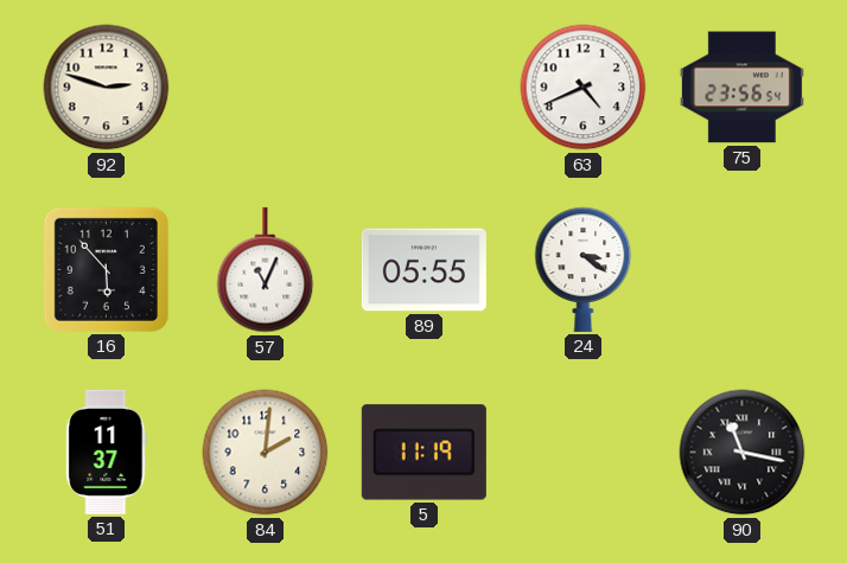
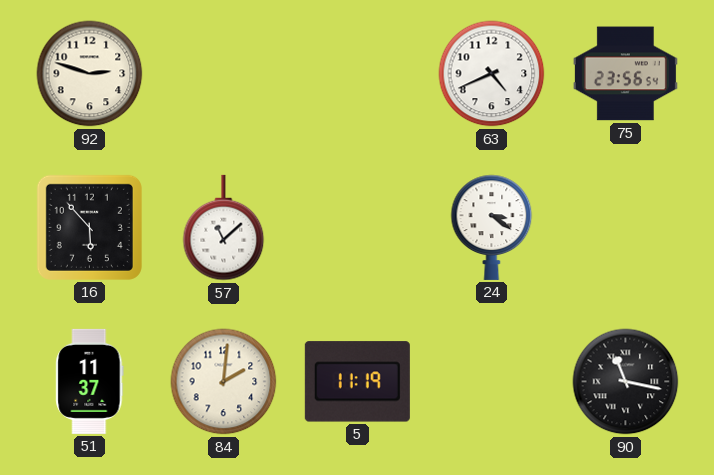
57: 11:04 -> 11:08
89: 05:55 -> none
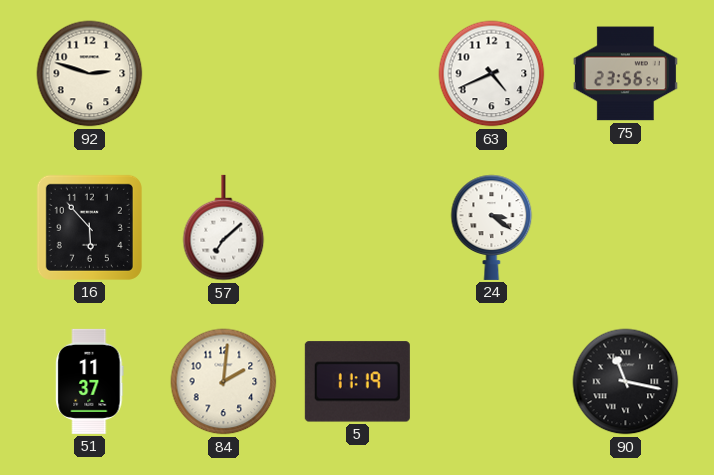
57: 11:08 -> 7:08
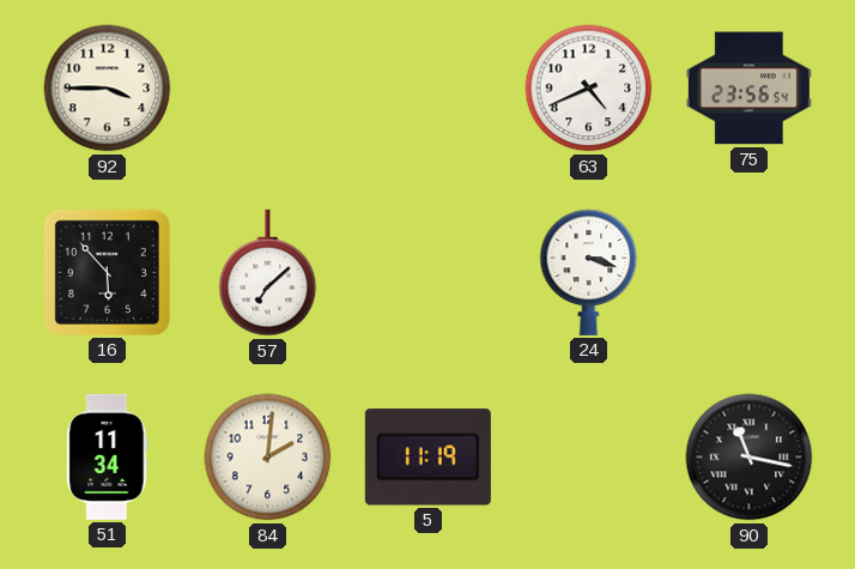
92: 2:48 -> 3:45
24: 3:21 -> 3:18
51: 11:37 -> 11:34
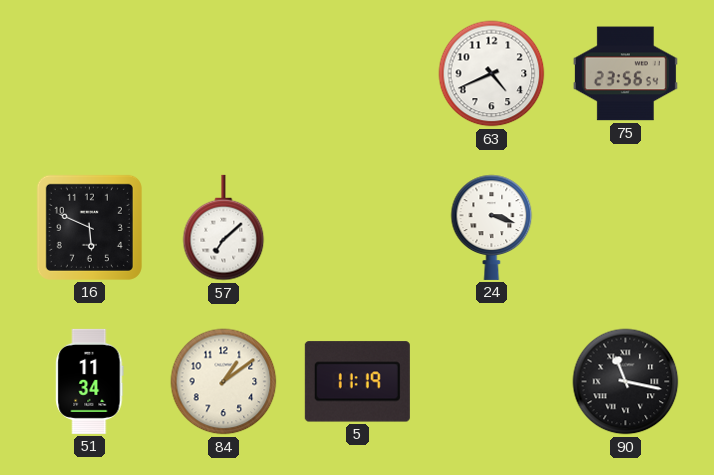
92: 3:45 -> none
16: 5:53 -> 5:49
84: 2:01 -> 1:09
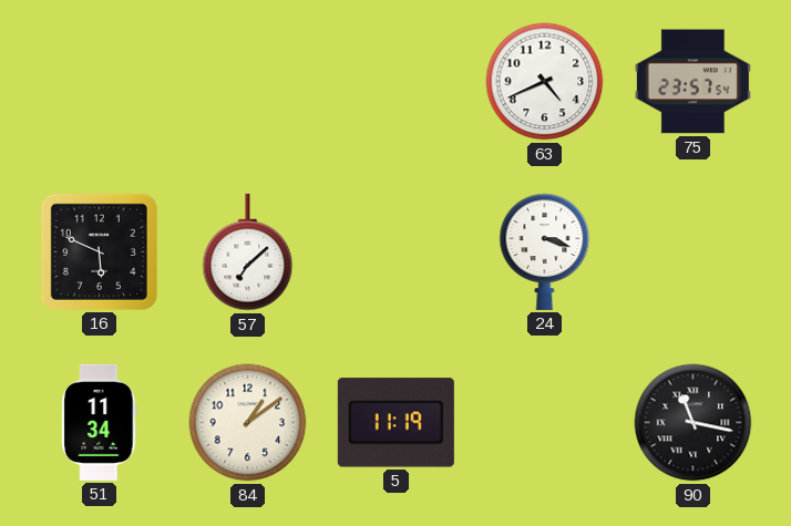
75: 23:56 -> 23:57
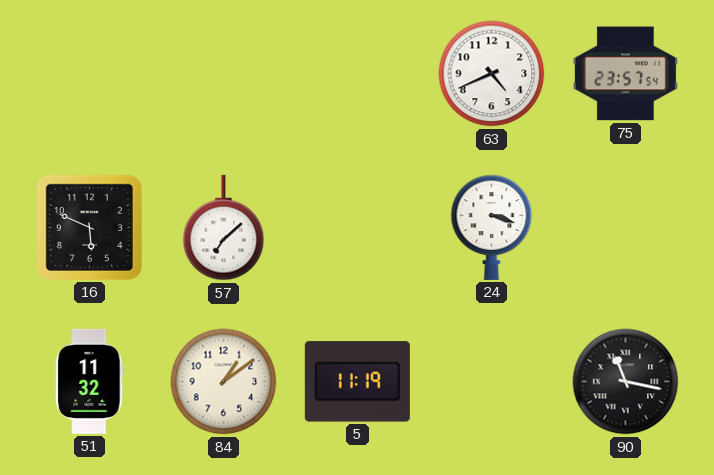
51: 11:34 -> 11:32
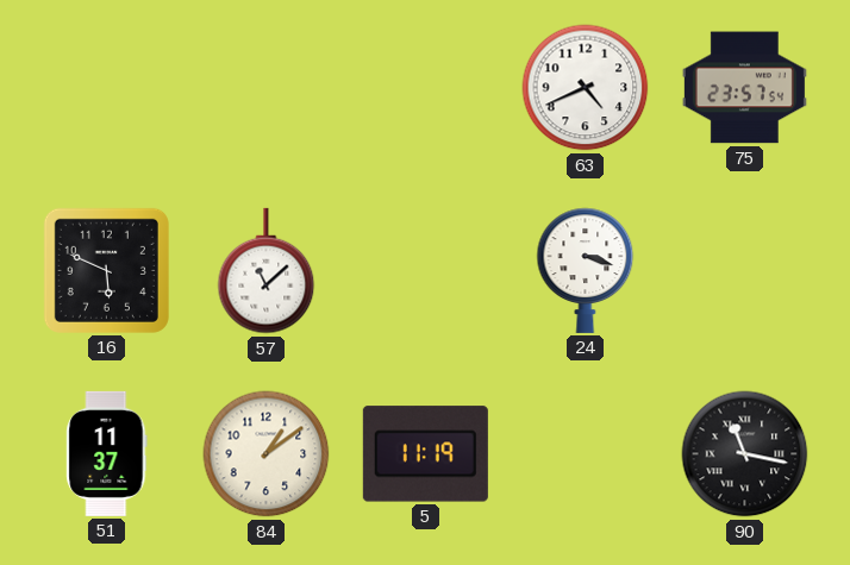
57: 7:08 -> 11:08
51: 11:32 -> 11:37
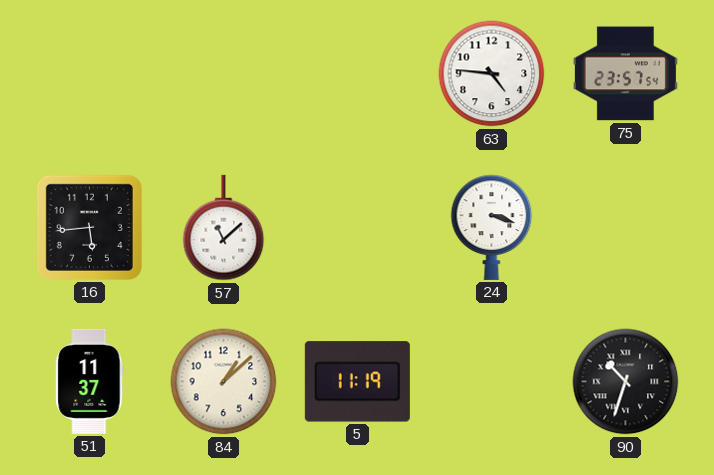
63: 4:41 -> 4:46
16: 5:49 -> 5:44
84: 1:09 -> 1:08
90: 11:17 -> 10:33
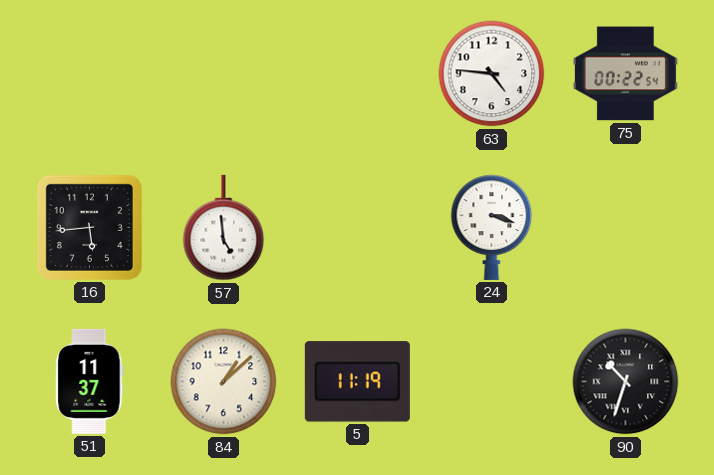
75: 23:57 -> 00:22
57: 11:08 -> 4:59
